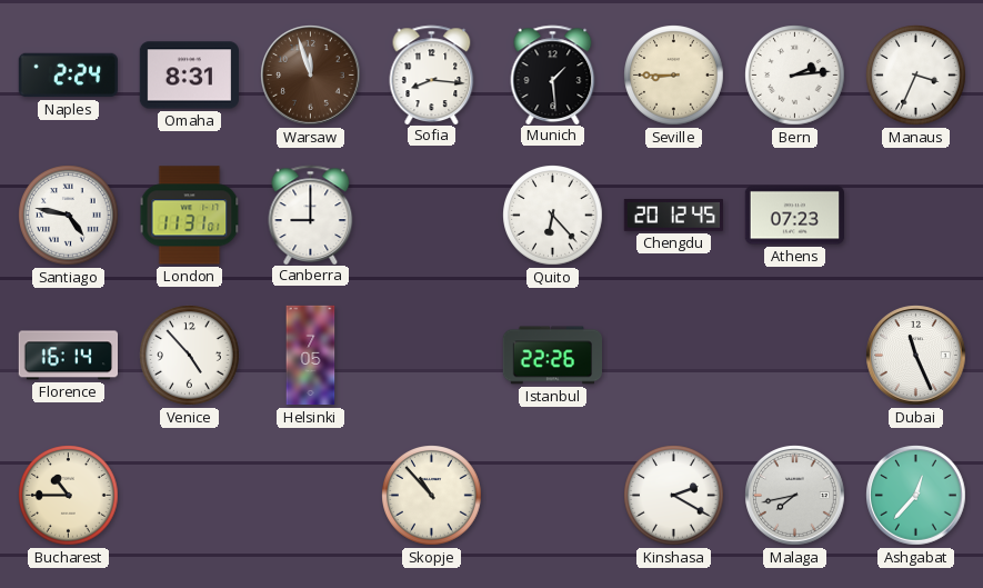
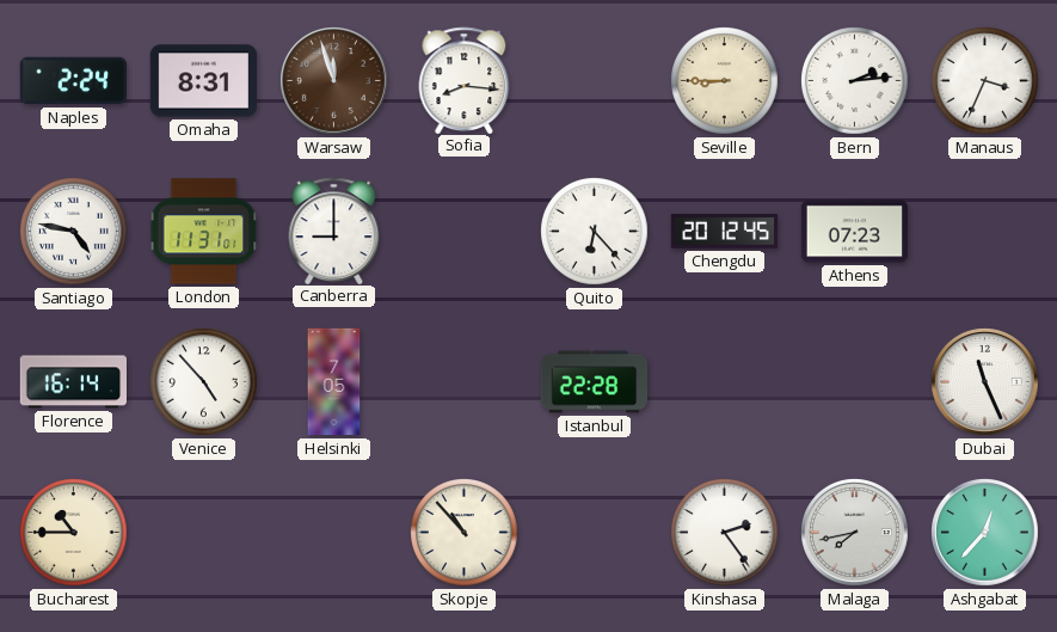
Munich: 1:29 -> none
Istanbul: 22:26 -> 22:28
Kinshasa: 2:20 -> 2:24
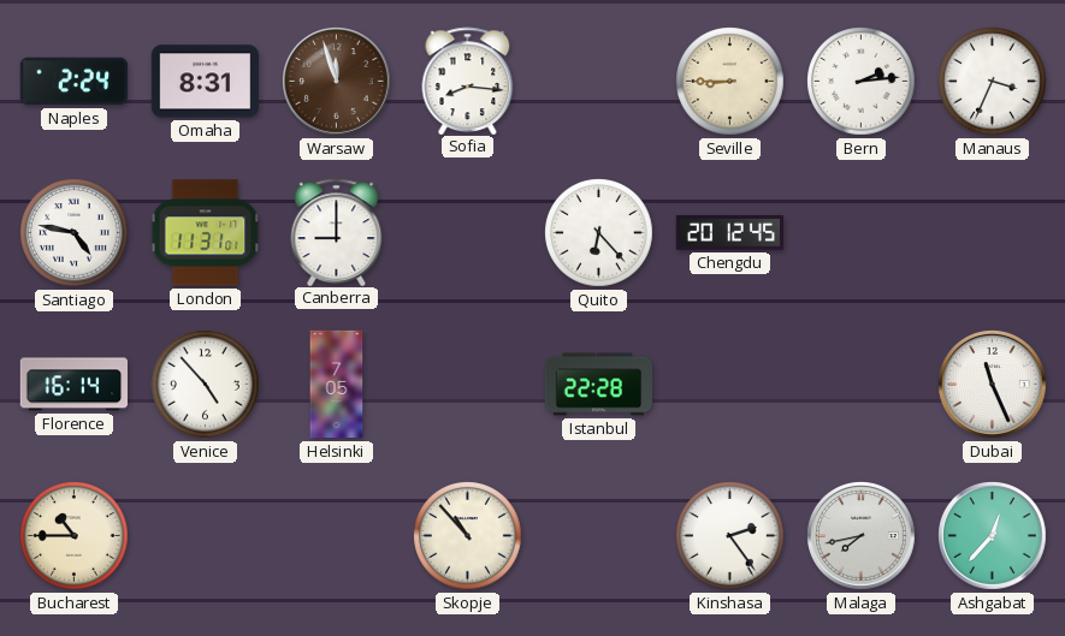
Athens: 07:23 -> none
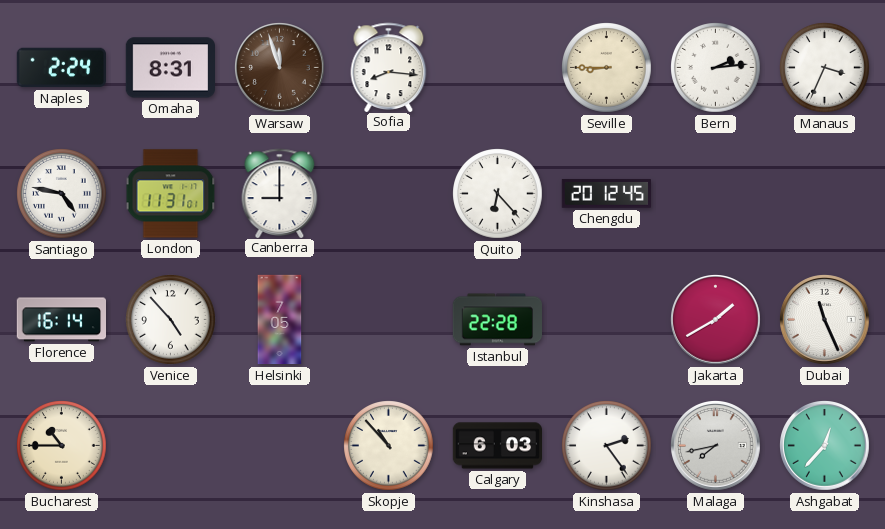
Jakarta: none -> 1:40
Calgary: none -> 6:03
